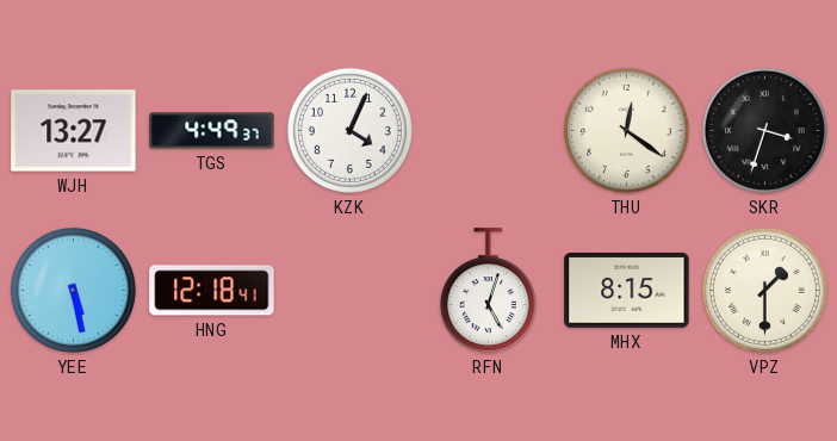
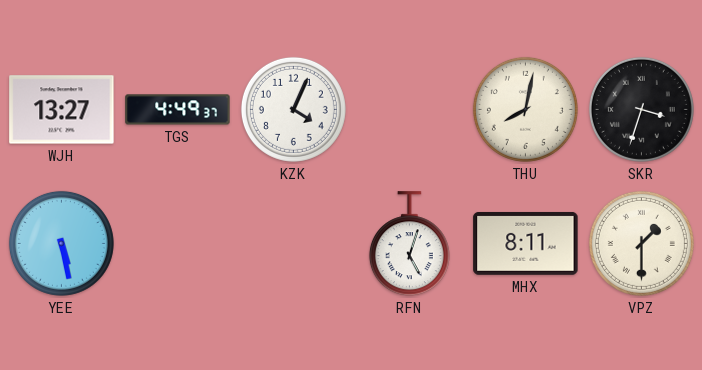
THU: 12:21 -> 8:02
HNG: 12:18 -> none
MHX: 8:15 -> 8:11
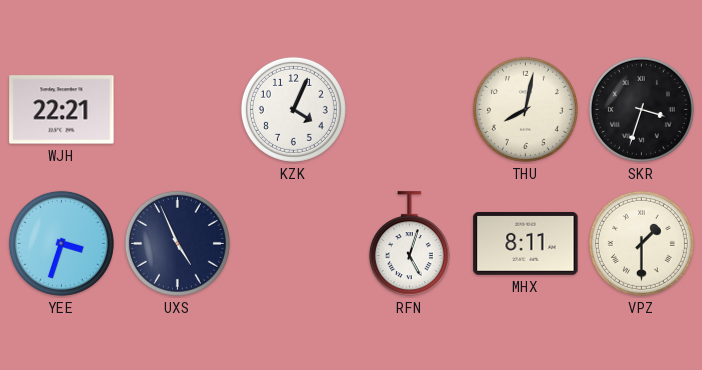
WJH: 13:27 -> 22:21
TGS: 4:49 -> none
YEE: 5:28 -> 3:33
UXS: none -> 4:56
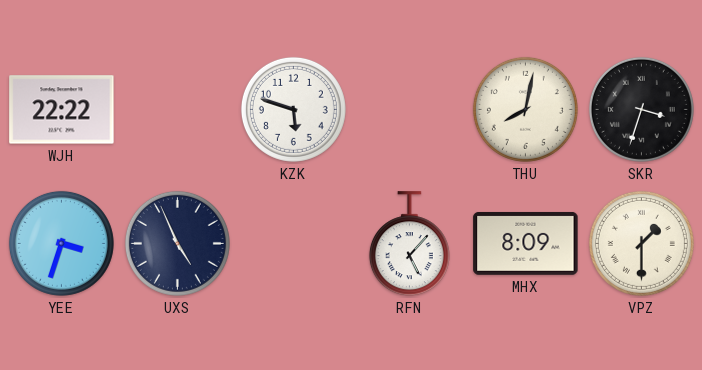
WJH: 22:21 -> 22:22
KZK: 4:04 -> 5:48
RFN: 5:03 -> 5:07
MHX: 8:11 -> 8:09
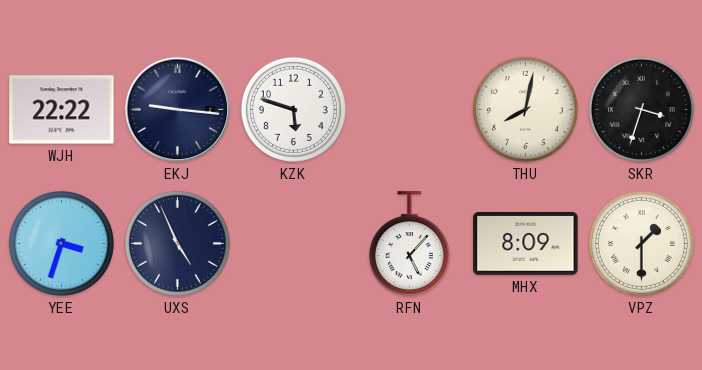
EKJ: none -> 9:16
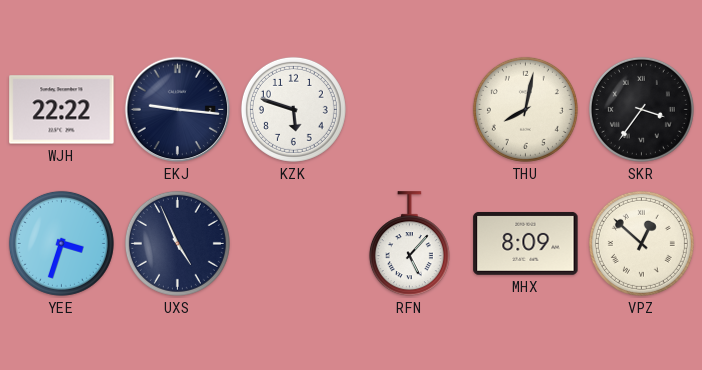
SKR: 3:33 -> 3:36
VPZ: 1:30 -> 12:52
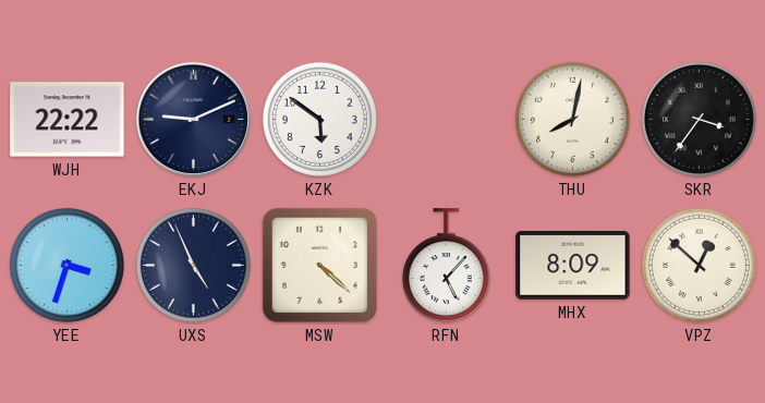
EKJ: 9:16 -> 9:11
KZK: 5:48 -> 5:51
MSW: none -> 4:22
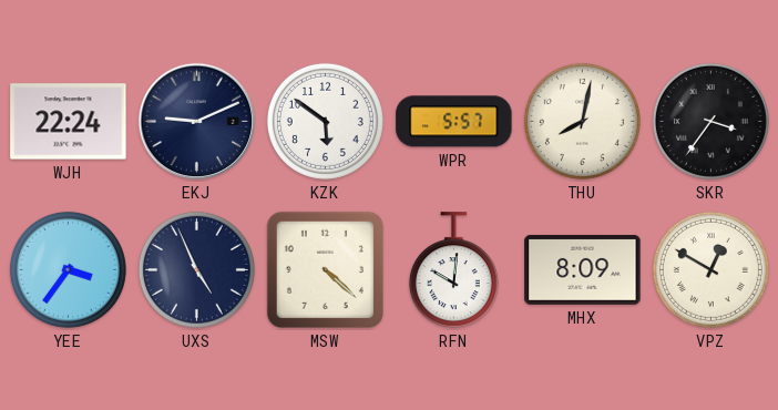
WJH: 22:22 -> 22:24
WPR: none -> 5:57
YEE: 3:33 -> 3:36
RFN: 5:07 -> 10:01
VPZ: 12:52 -> 12:50
